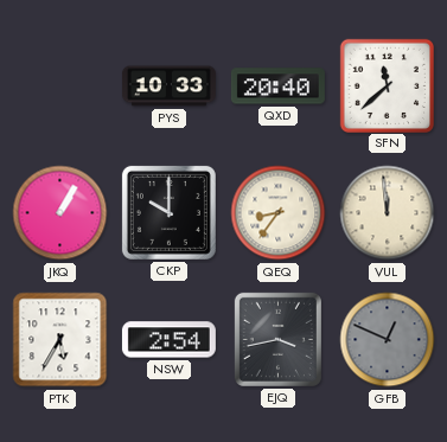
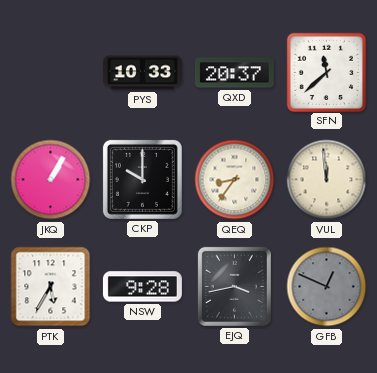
QXD: 20:40 -> 20:37
NSW: 2:54 -> 9:28
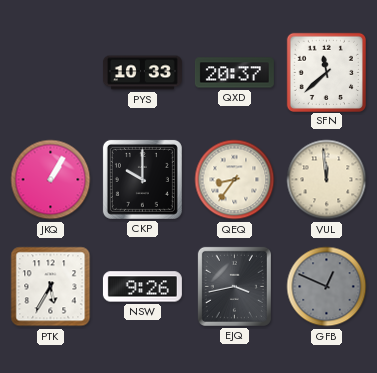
NSW: 9:28 -> 9:26
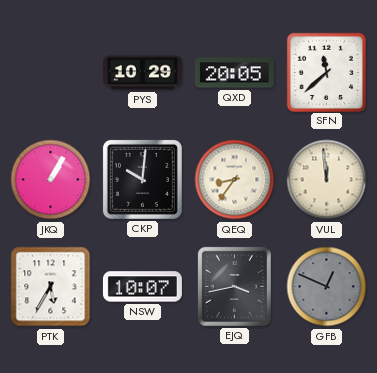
PYS: 10:33 -> 10:29
QXD: 20:37 -> 20:05
CKP: 10:00 -> 10:01
NSW: 9:26 -> 10:07
